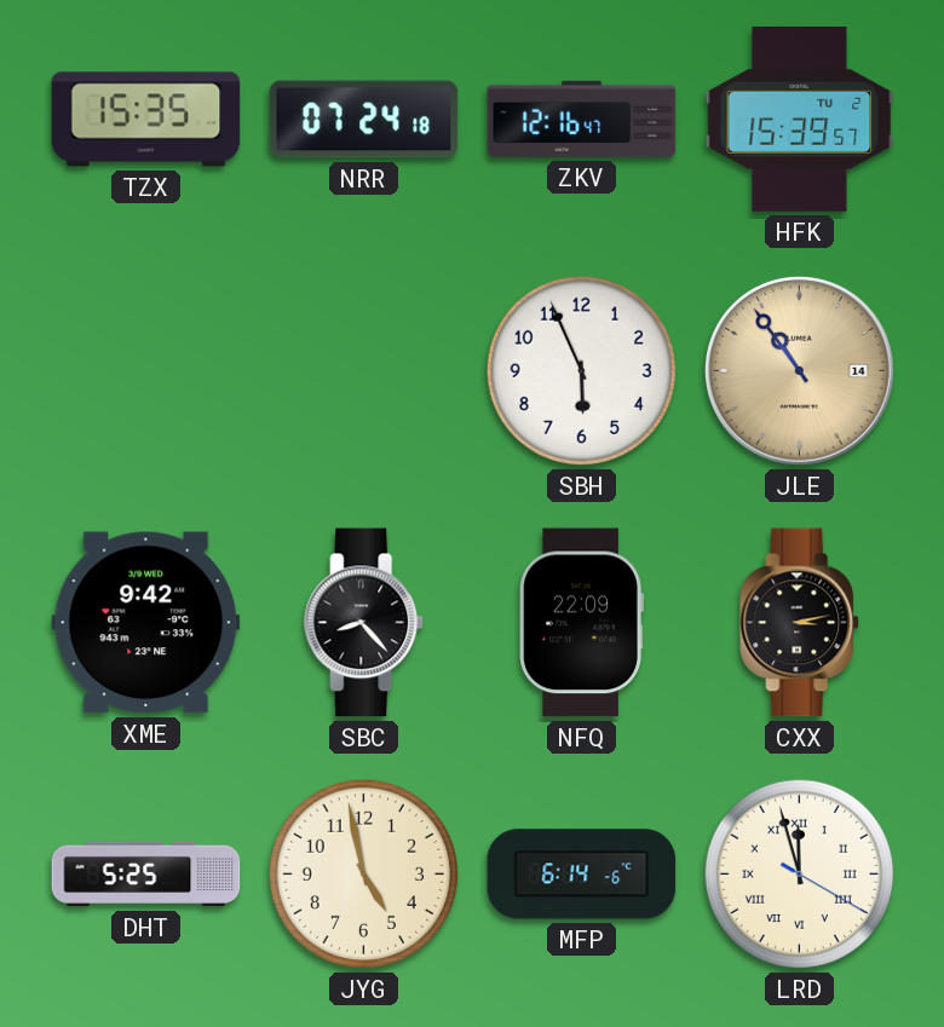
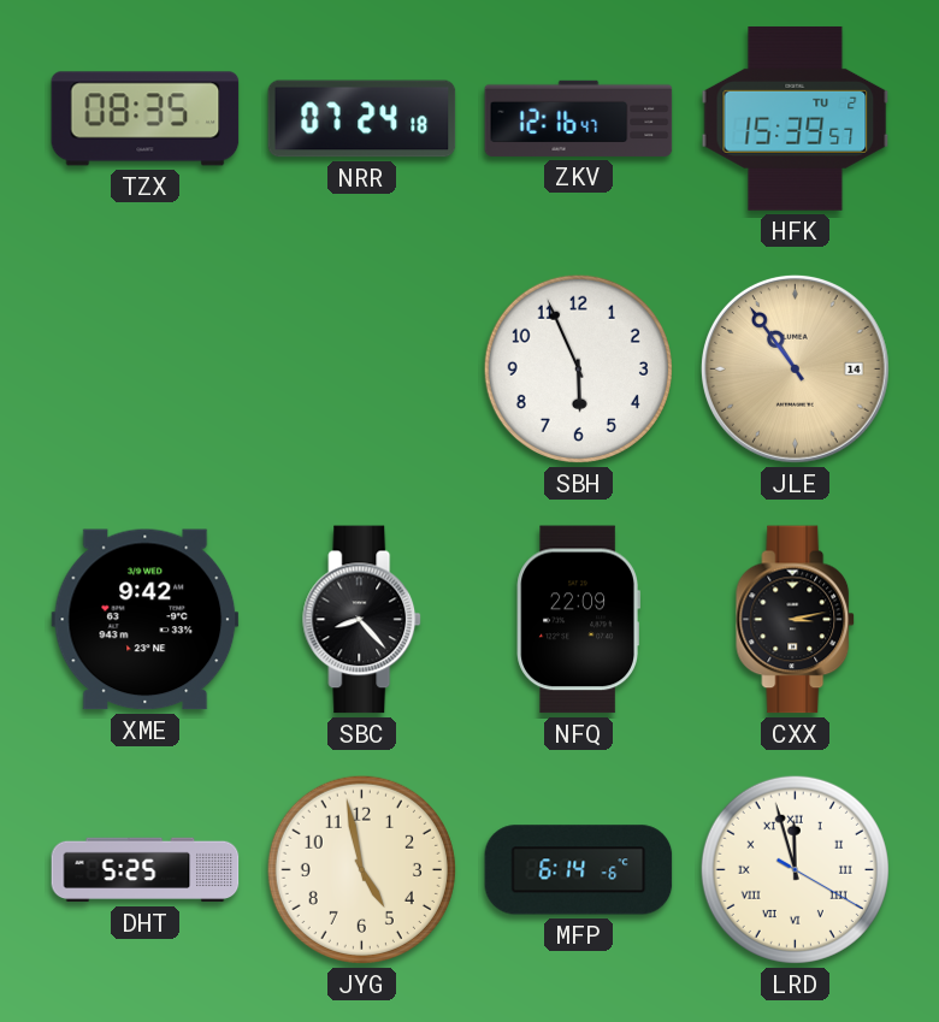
TZX: 15:35 -> 08:35
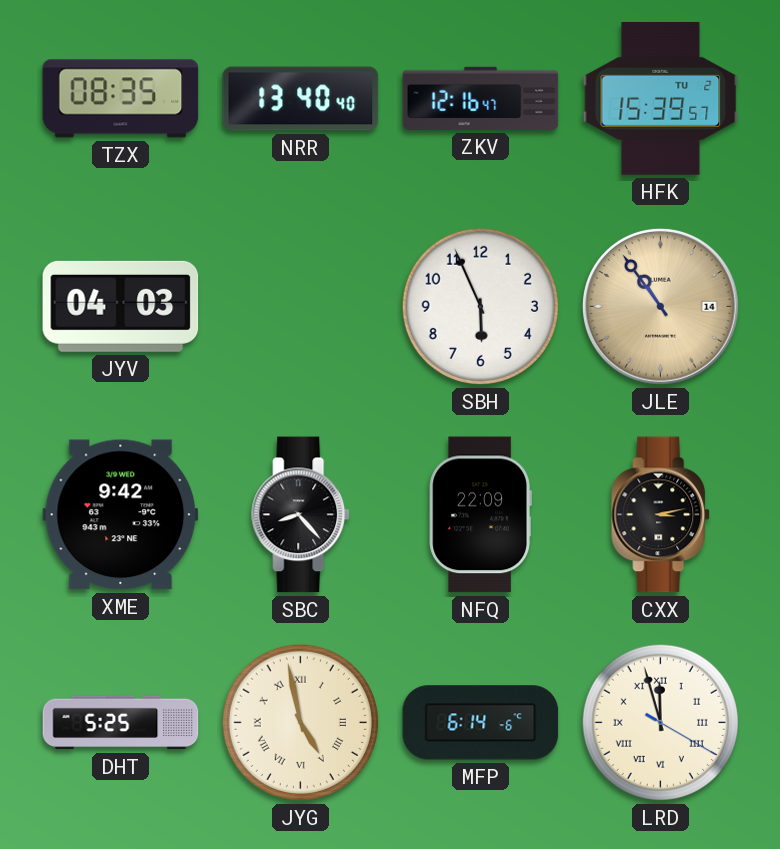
NRR: 07:24 -> 13:40
JYV: none -> 04:03
JYG numerals: Arabic -> Roman
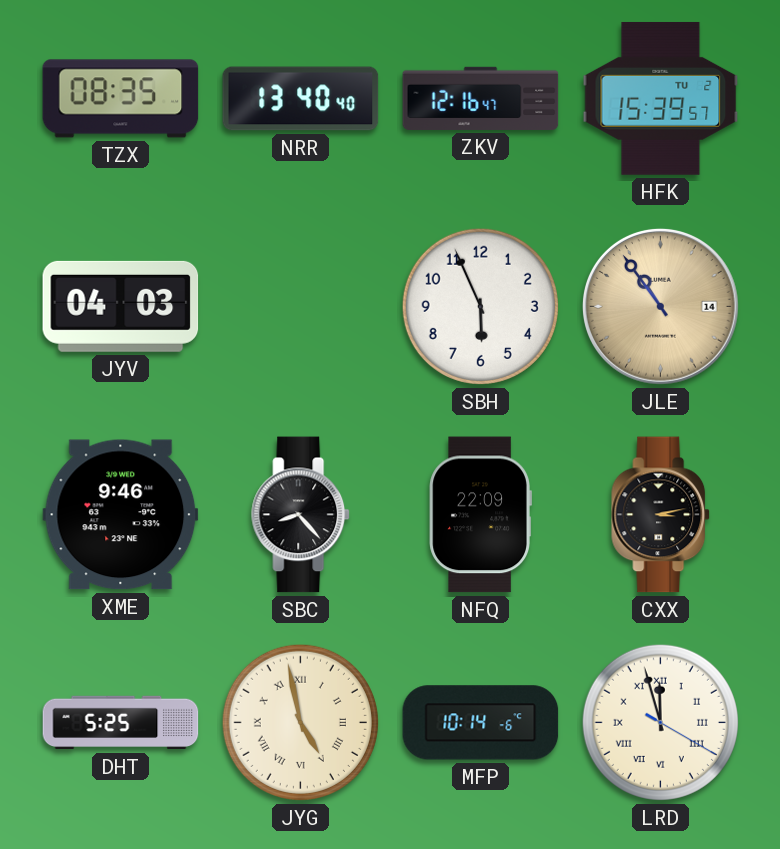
XME: 9:42 -> 9:46
MFP: 6:14 -> 10:14
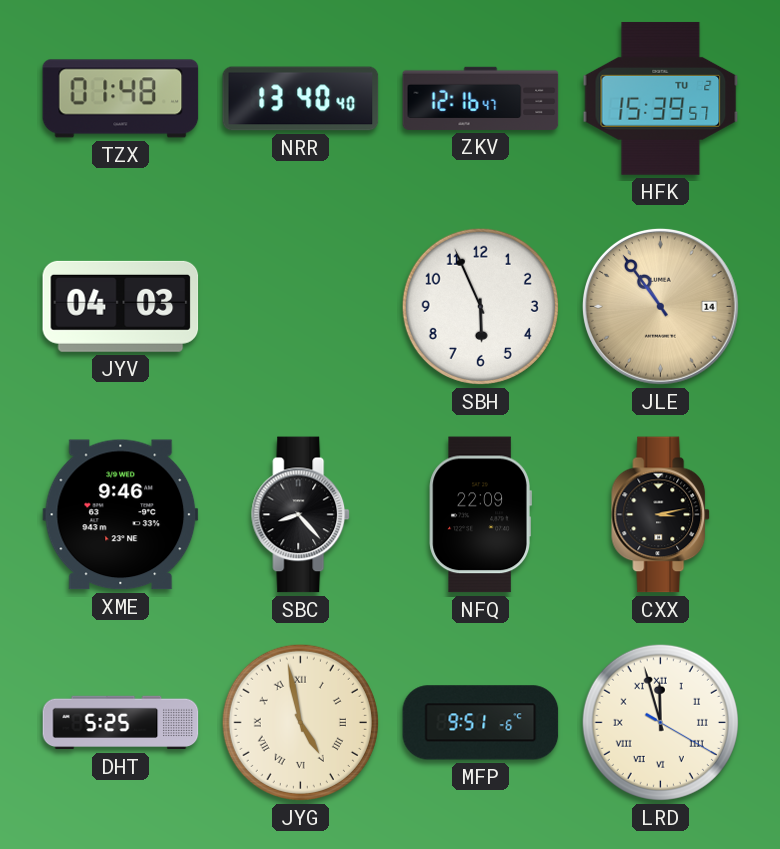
TZX: 08:35 -> 01:48
MFP: 10:14 -> 9:51
